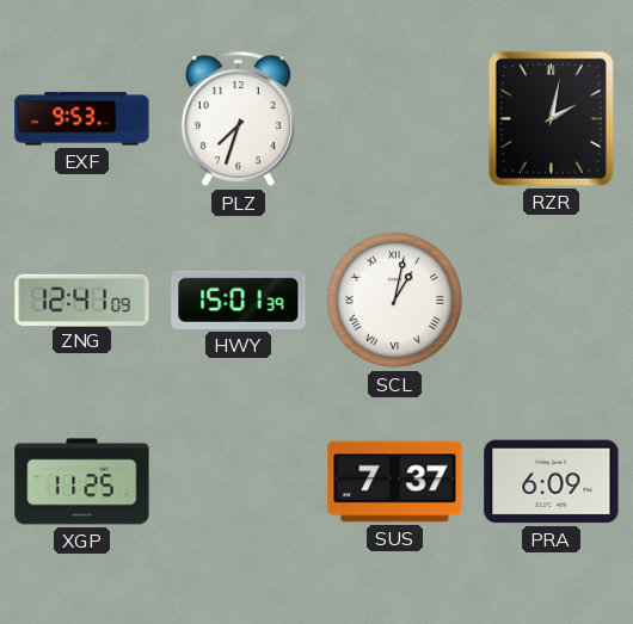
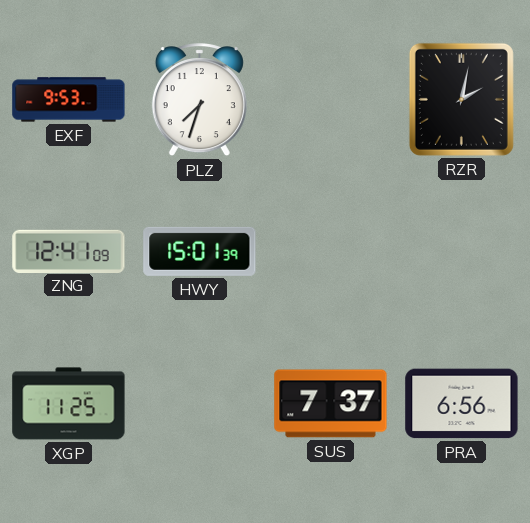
SCL: 1:02 -> none
PRA: 6:09 -> 6:56
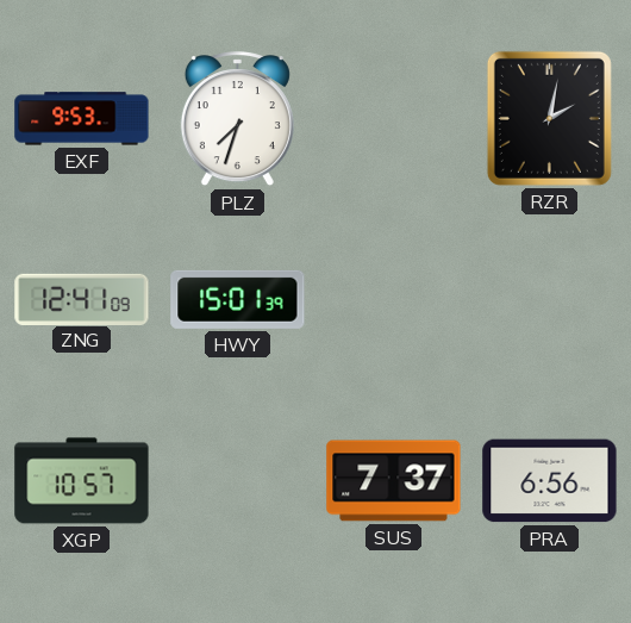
XGP: 11:25 -> 10:57
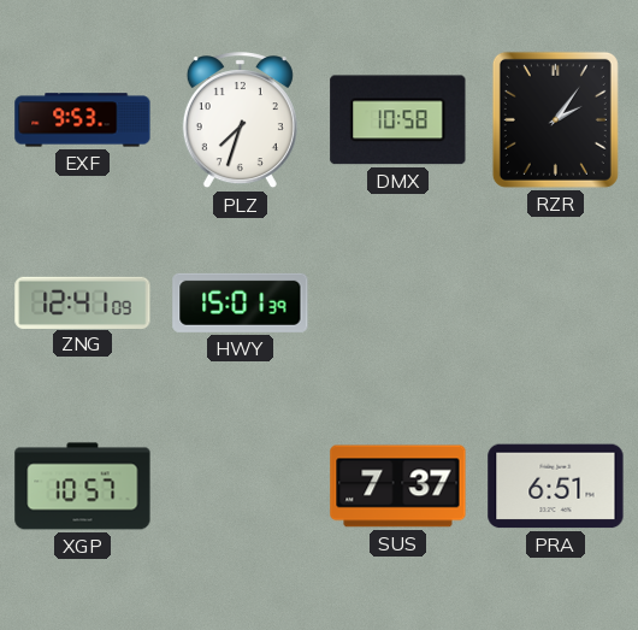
DMX: none -> 10:58
RZR: 2:02 -> 2:06
PRA: 6:56 -> 6:51
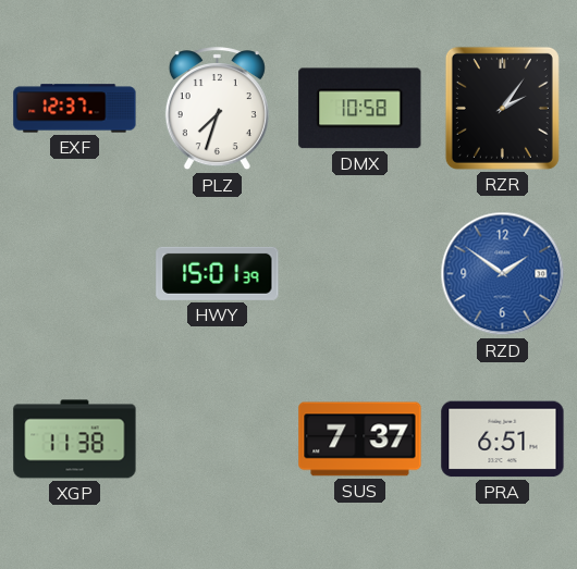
EXF: 9:53 -> 12:37
ZNG: 12:41 -> none
RZD: none -> 1:51
XGP: 10:57 -> 11:38
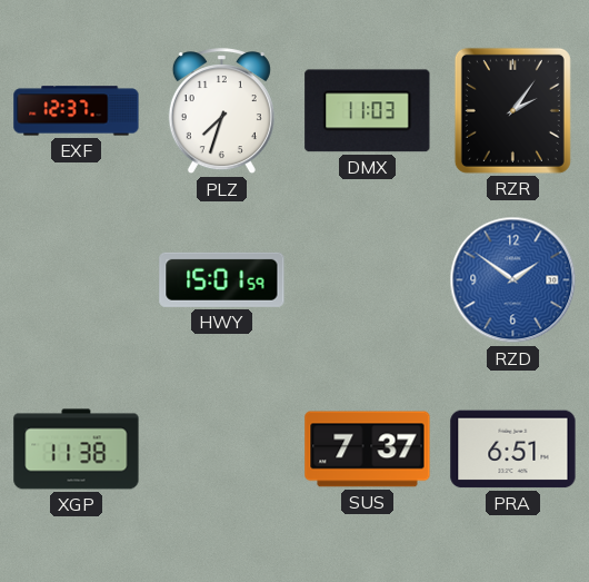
DMX: 10:58 -> 11:03
HWY: 15:01:39 -> 15:01:59
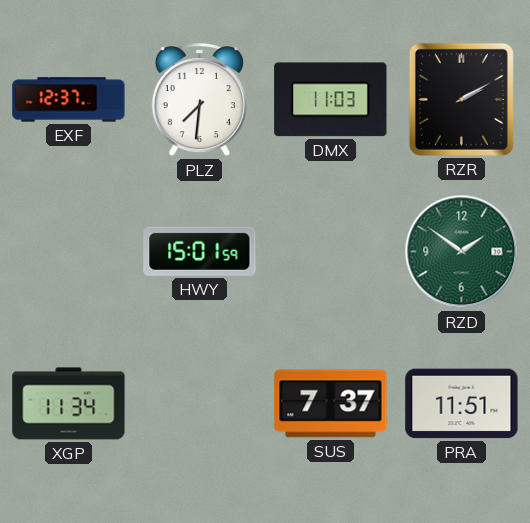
PLZ: 7:33 -> 7:31
RZR: 2:06 -> 2:10
RZD dial: blue -> green
XGP: 11:38 -> 11:34
PRA: 6:51 -> 11:51
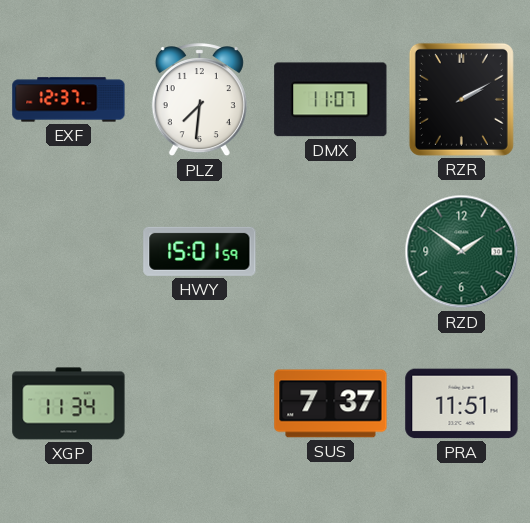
DMX: 11:03 -> 11:07
